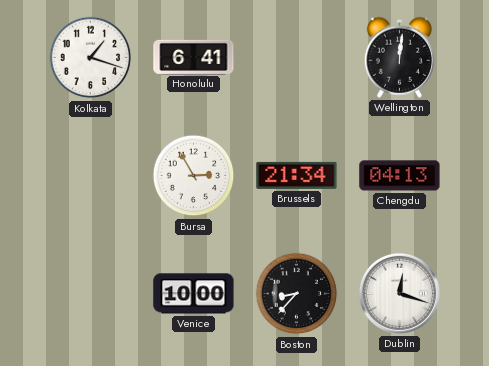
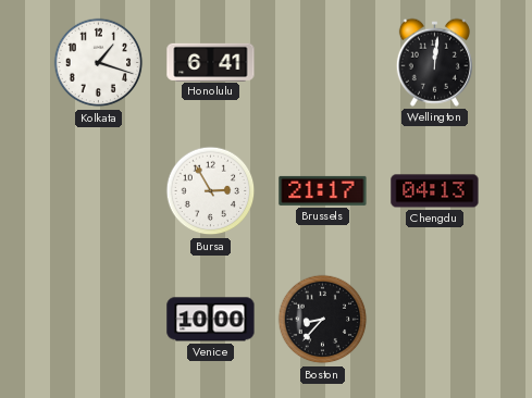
Brussels: 21:34 -> 21:17
Dublin: 12:18 -> none
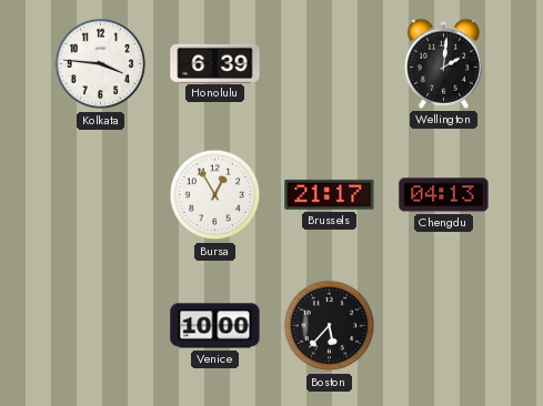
Kolkata: 1:18 -> 3:46
Honolulu: 6:41 -> 6:39
Wellington: 12:01 -> 2:01
Bursa: 2:55 -> 12:55
Boston: 8:37 -> 5:37
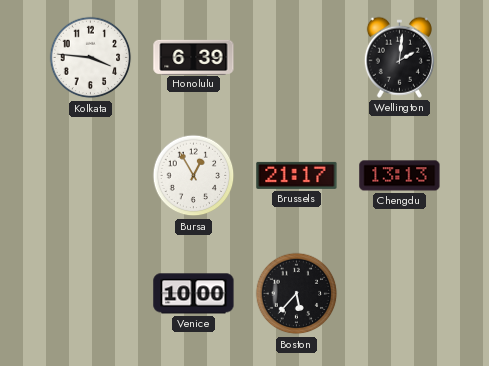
Chengdu: 04:13 -> 13:13
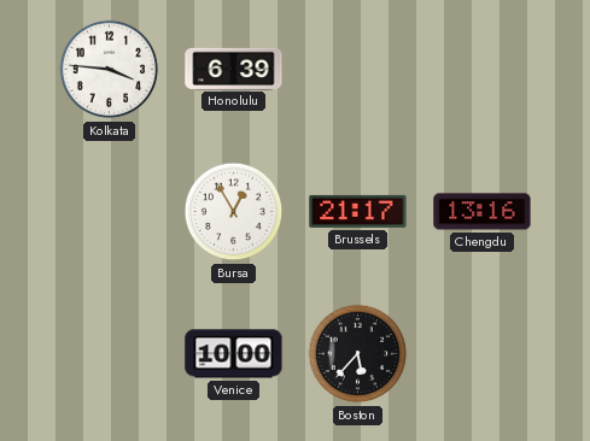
Wellington: 2:01 -> none
Chengdu: 13:13 -> 13:16
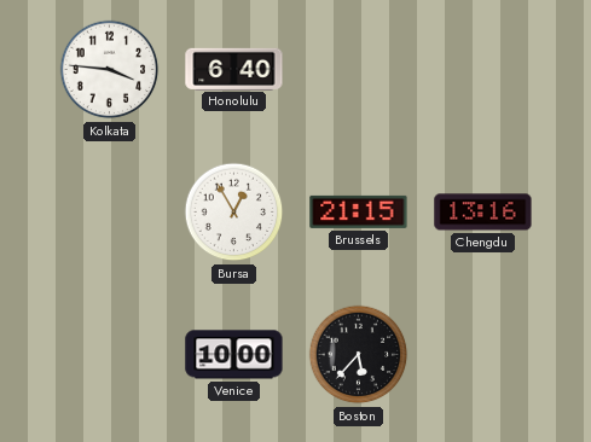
Honolulu: 6:39 -> 6:40
Brussels: 21:17 -> 21:15
